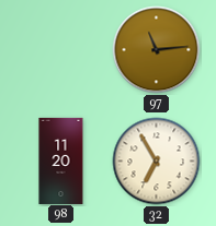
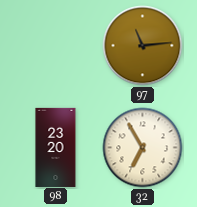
98: 11:20 -> 23:20
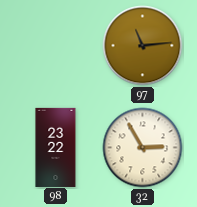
98: 23:20 -> 23:22
32: 6:55 -> 2:55
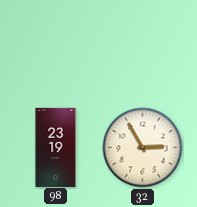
97: 11:14 -> none
98: 23:22 -> 23:19
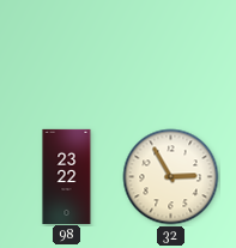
98: 23:19 -> 23:22
